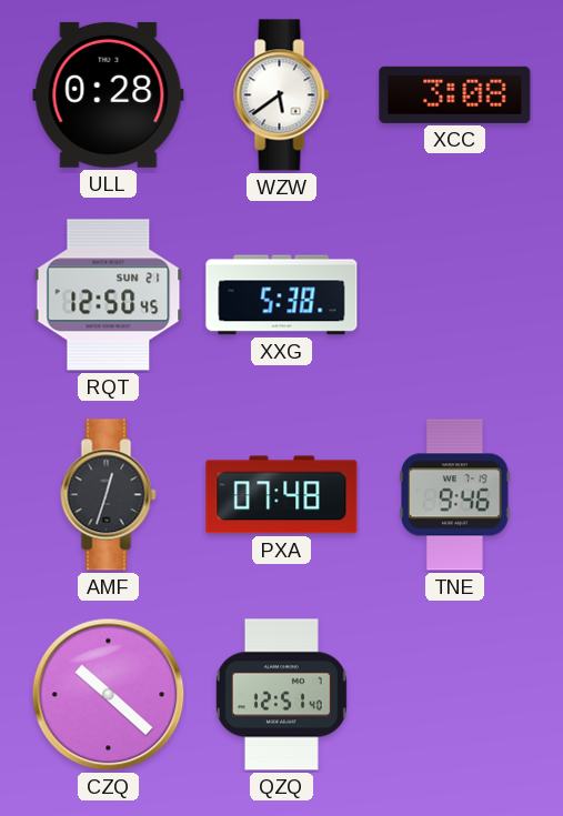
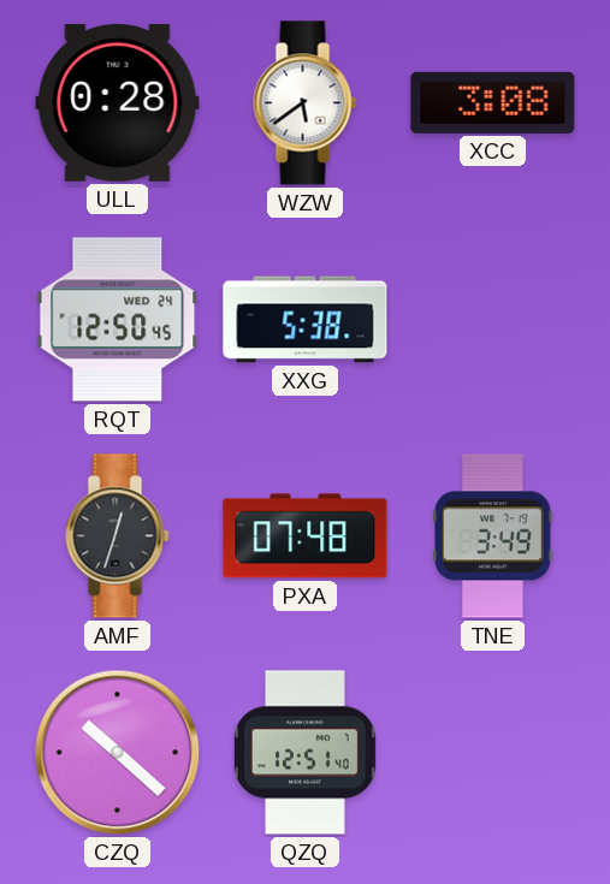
RQT date: SUN 21 -> WED 24
TNE: 9:46 -> 3:49
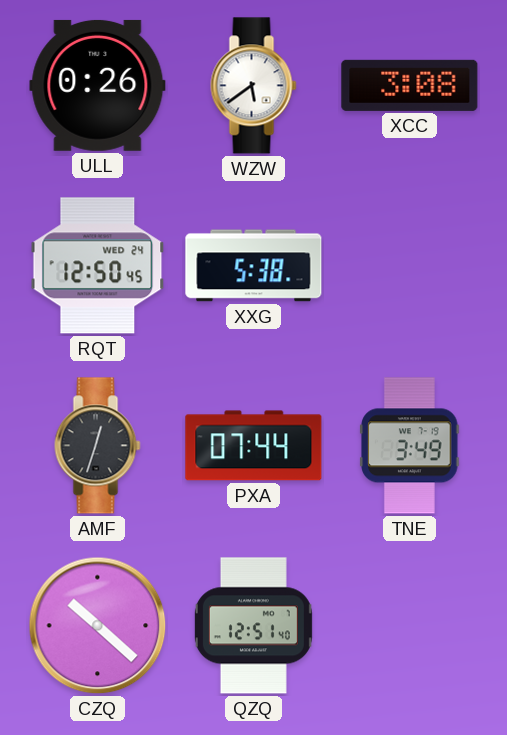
ULL: 0:28 -> 0:26
PXA: 07:48 -> 07:44
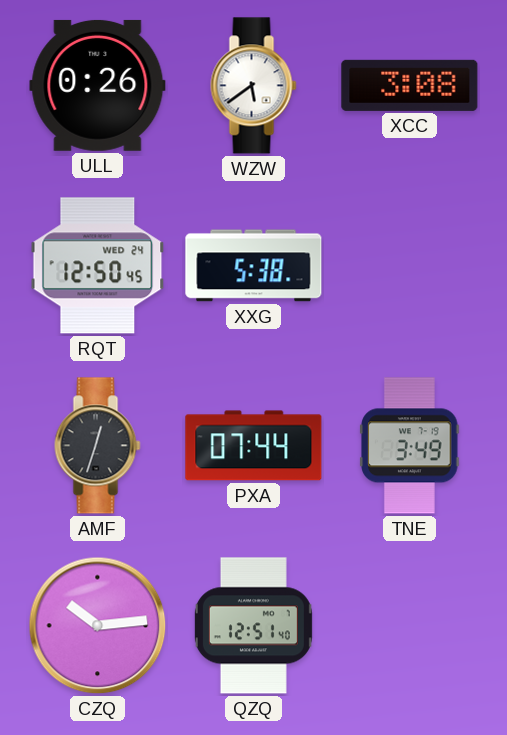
CZQ: 10:22 -> 10:14
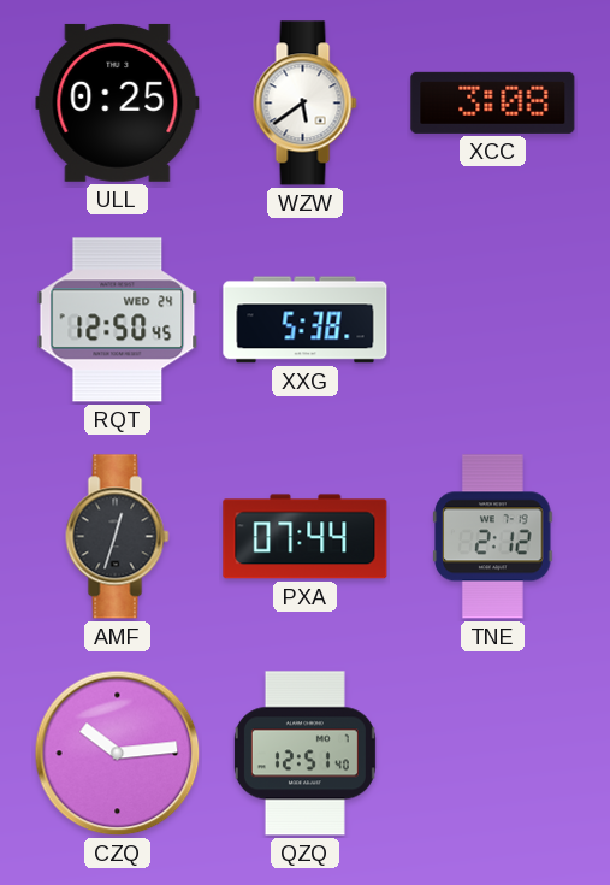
ULL: 0:26 -> 0:25
TNE: 3:49 -> 2:12
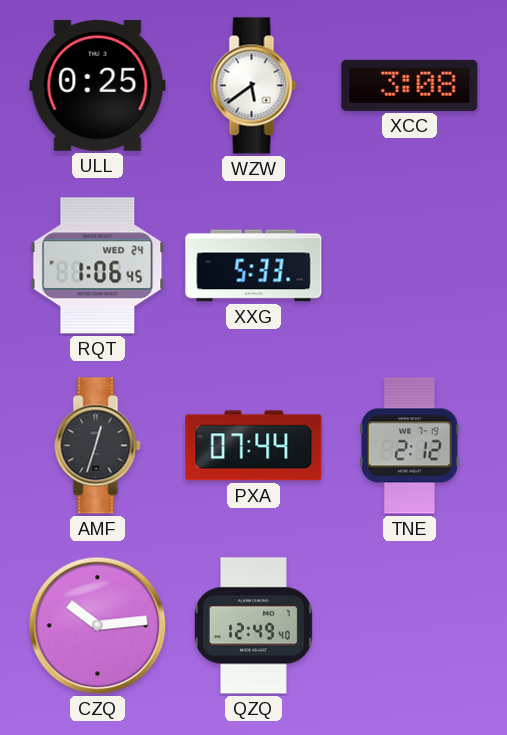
RQT: 12:50 -> 1:06
XXG: 5:38 -> 5:33
QZQ: 12:51 -> 12:49
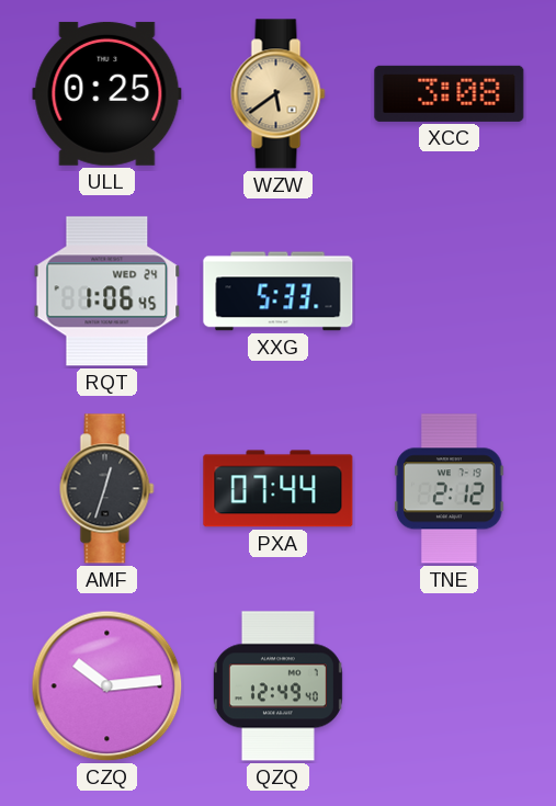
WZW dial: white -> champagne
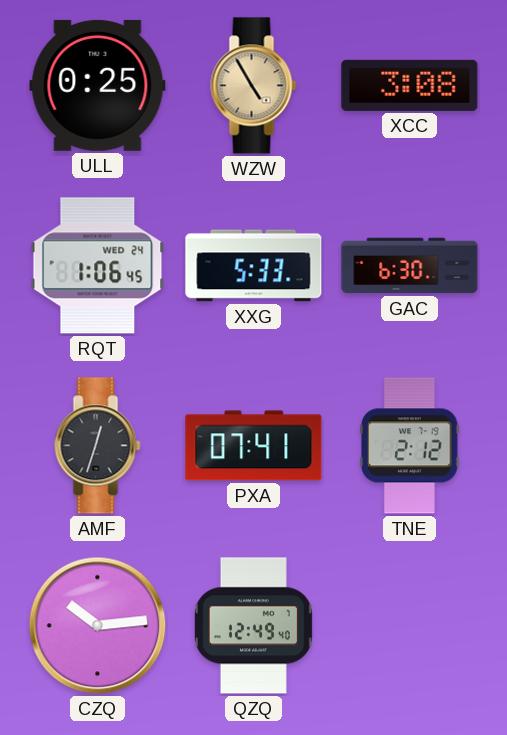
WZW: 5:39 -> 4:55
GAC: none -> 6:30
PXA: 07:44 -> 07:41
